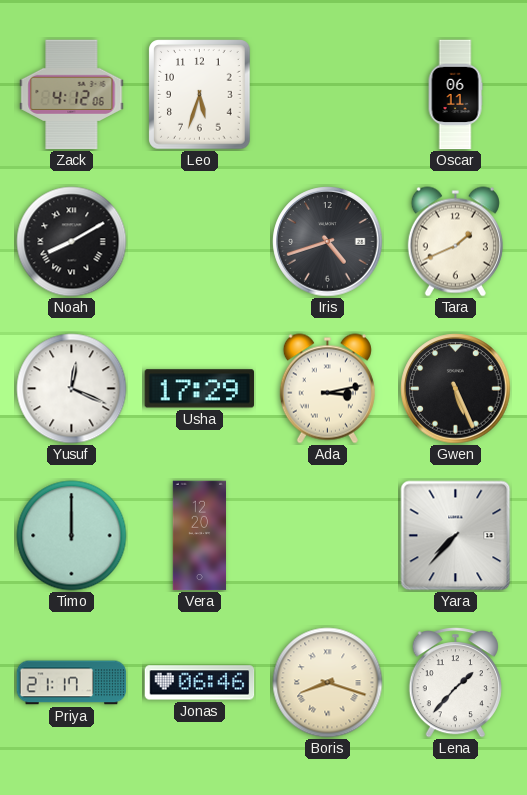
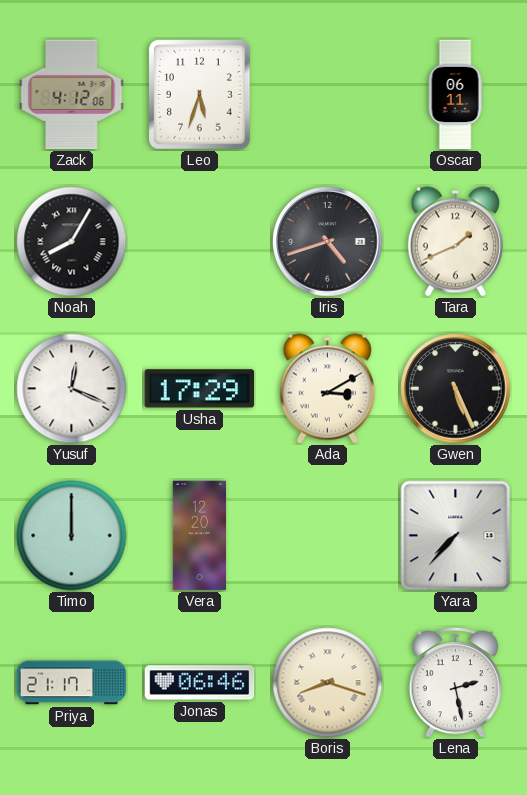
Noah: 8:10 -> 8:05
Ada: 3:13 -> 3:10
Lena: 1:37 -> 2:28
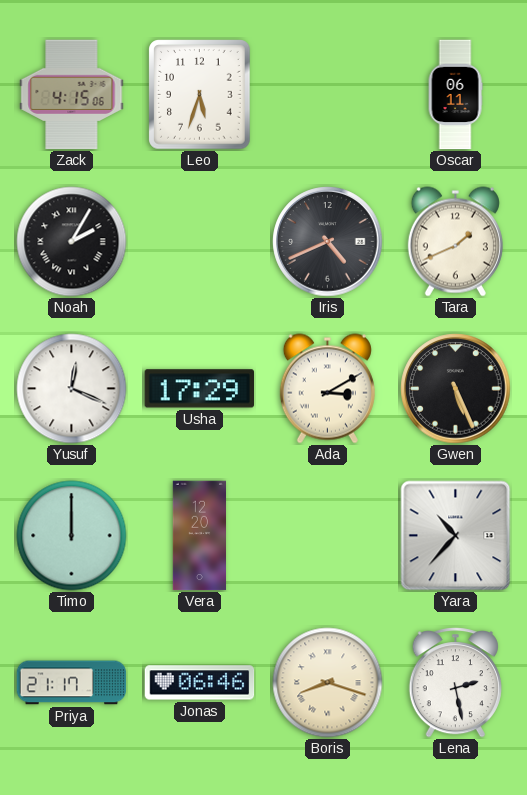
Zack: 4:12 -> 4:15
Noah: 8:05 -> 2:05
Iris: 4:42 -> 4:41
Yara: 7:37 -> 10:37
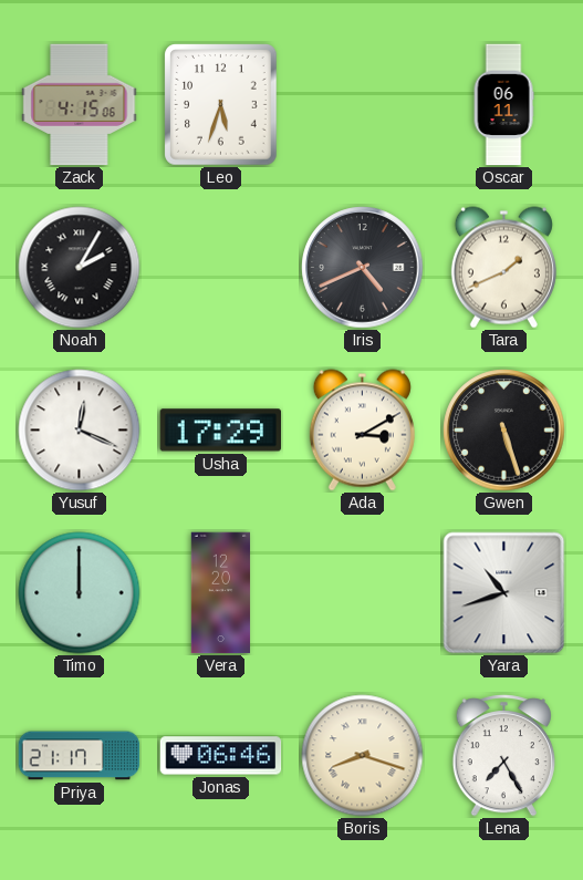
Gwen: 5:26 -> 5:27
Yara: 10:37 -> 10:42
Lena: 2:28 -> 7:25
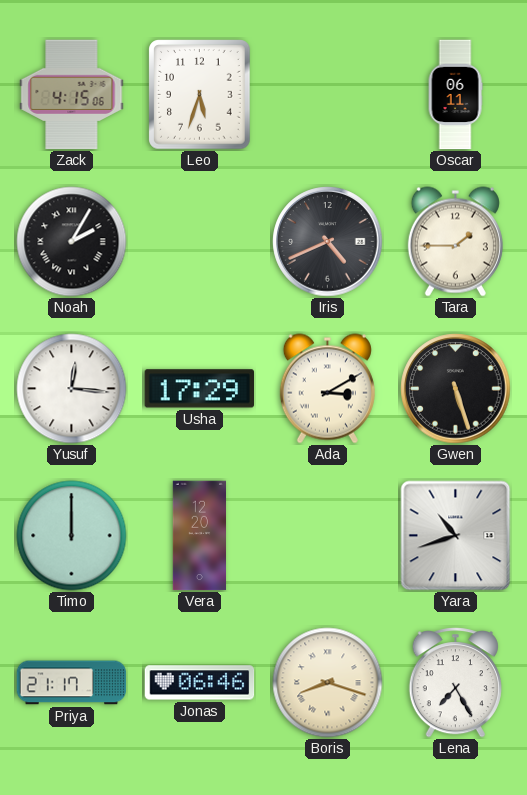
Tara: 1:41 -> 1:45
Yusuf: 12:19 -> 12:16
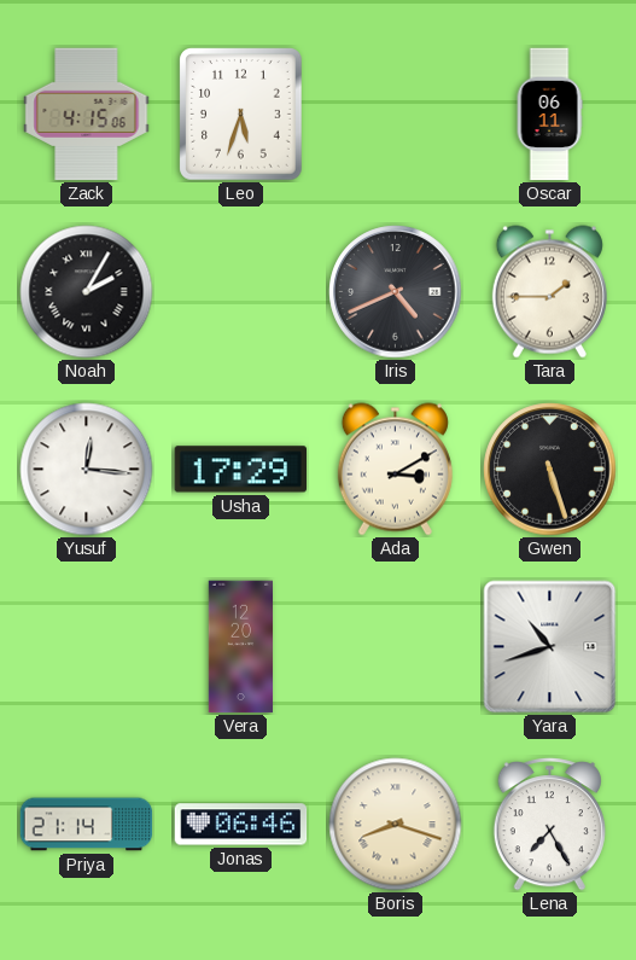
Timo: 12:00 -> none
Priya: 21:17 -> 21:14
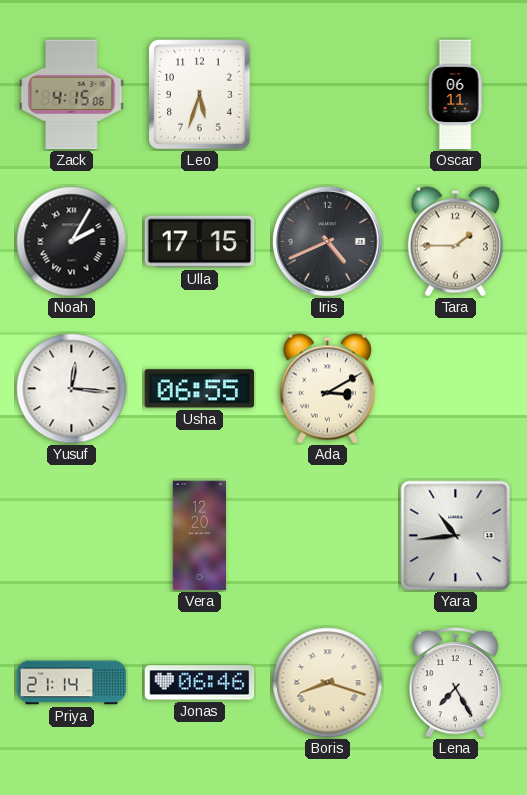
Ulla: none -> 17:15
Usha: 17:29 -> 06:55
Gwen: 5:27 -> none
Yara: 10:42 -> 10:44
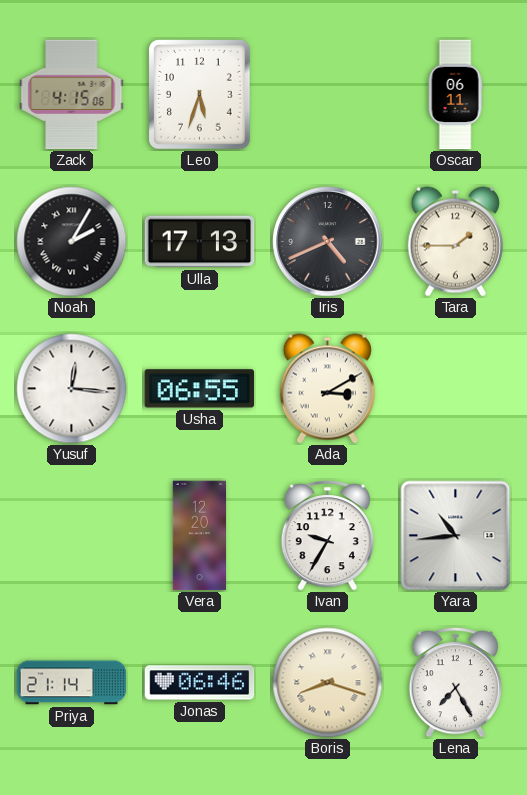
Ulla: 17:15 -> 17:13
Ivan: none -> 9:35
